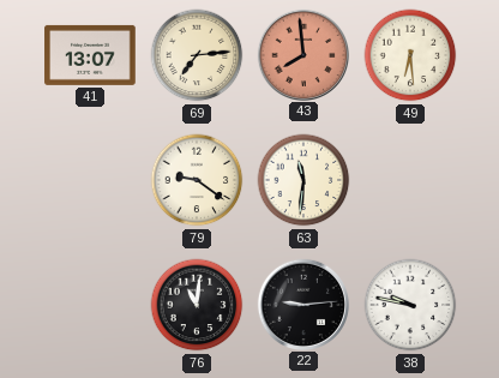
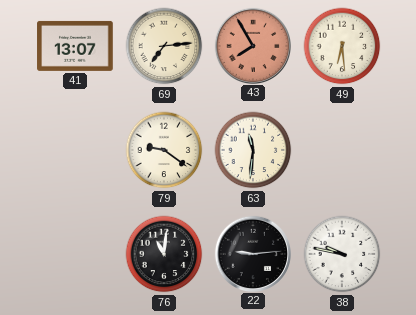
43: 7:59 -> 7:55
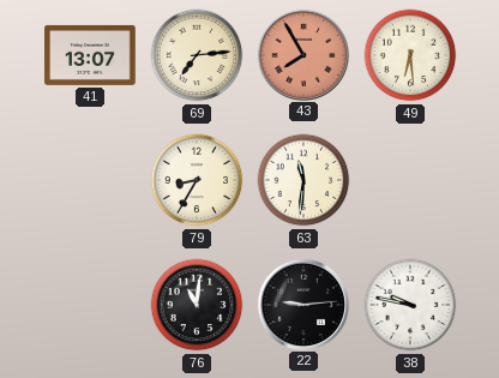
79: 9:21 -> 8:35
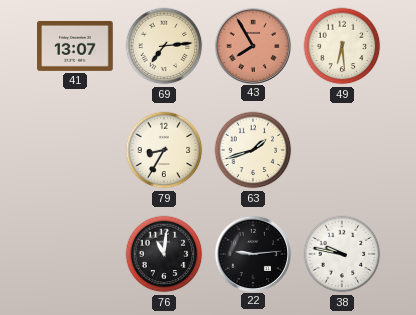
63: 11:31 -> 1:42
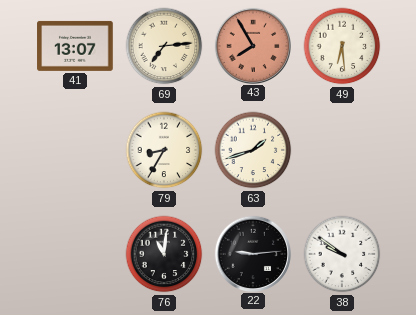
38: 9:47 -> 9:51
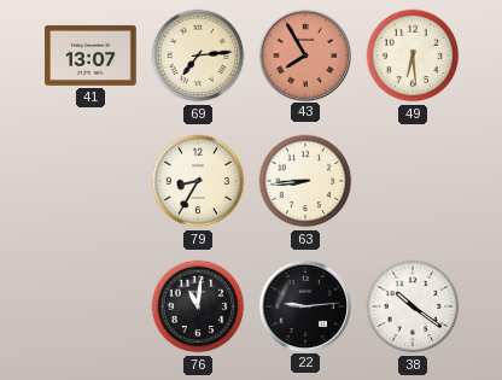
63: 1:42 -> 8:44
38: 9:51 -> 10:21
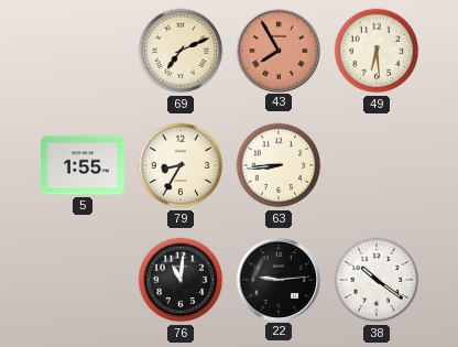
41: 13:07 -> none
69: 7:14 -> 7:11
5: none -> 1:55
